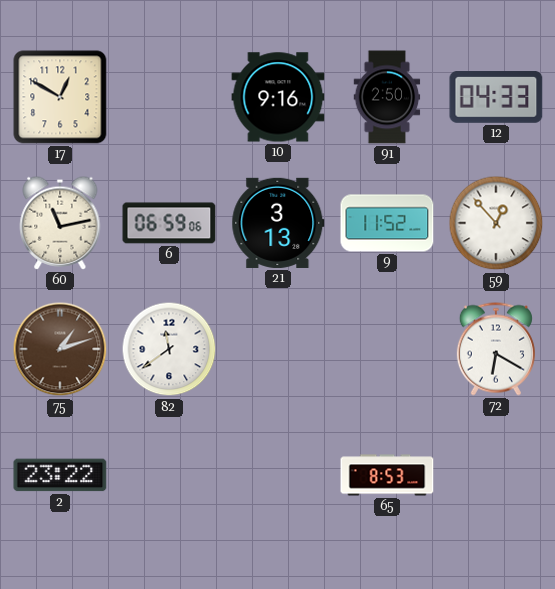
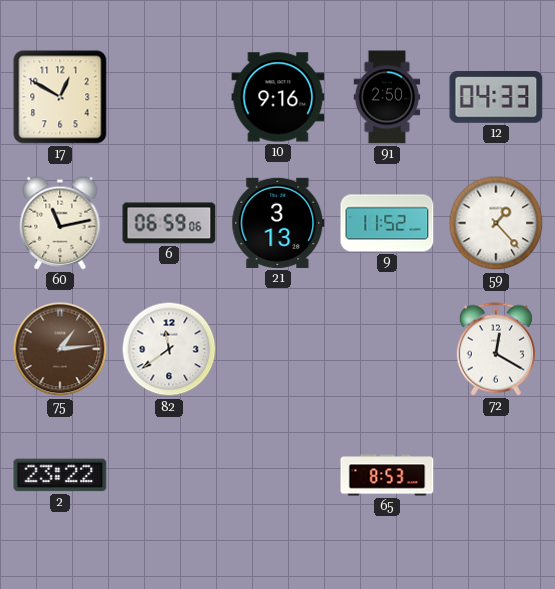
59: 12:53 -> 1:23
75: 1:12 -> 1:14
72: 6:20 -> 12:20
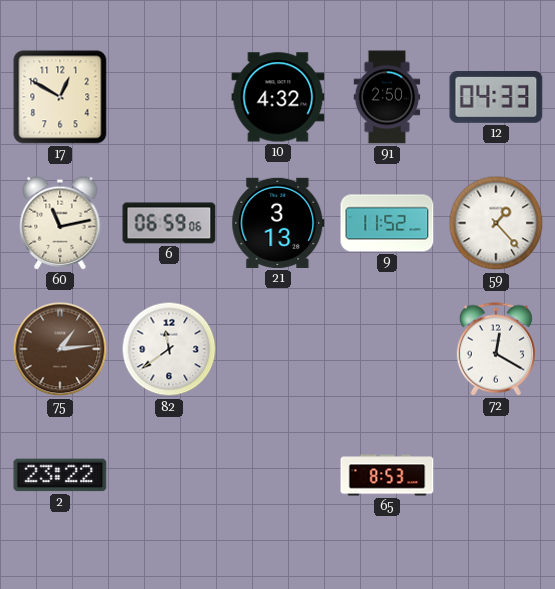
10: 9:16 -> 4:32
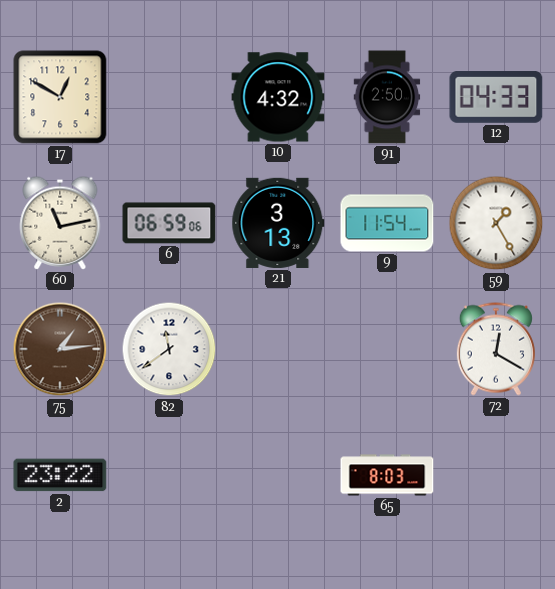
9: 11:52 -> 11:54
59: 1:23 -> 1:25
65: 8:53 -> 8:03
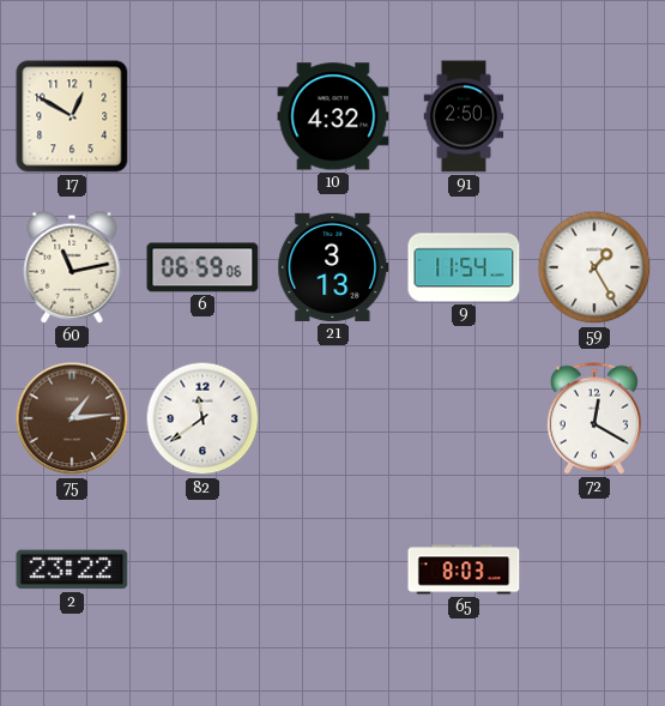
12: 04:33 -> none
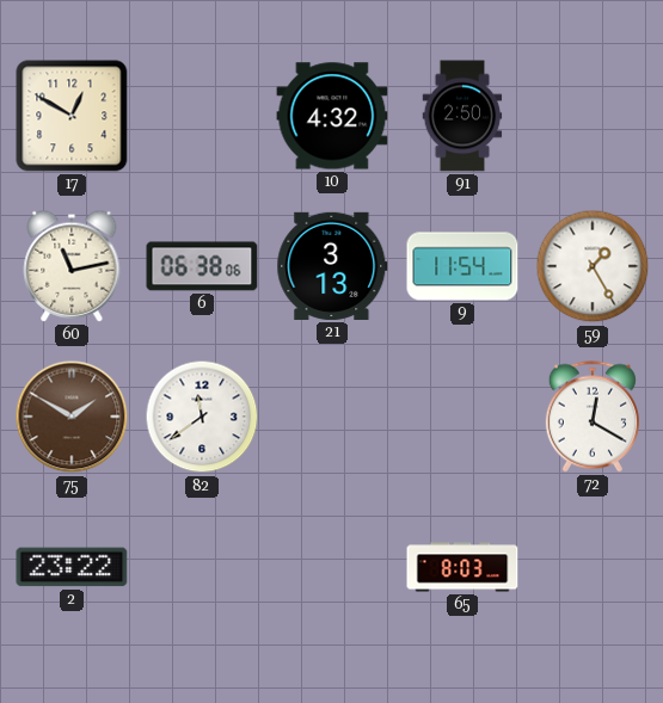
6: 06:59 -> 06:38
75: 1:14 -> 1:50
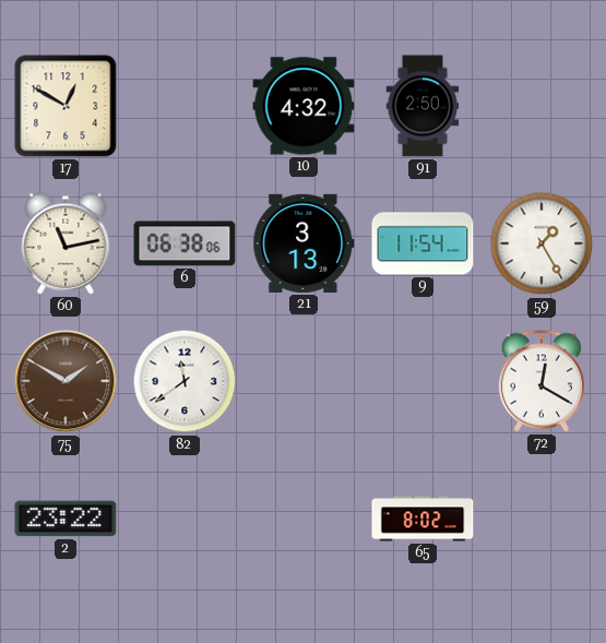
65: 8:03 -> 8:02
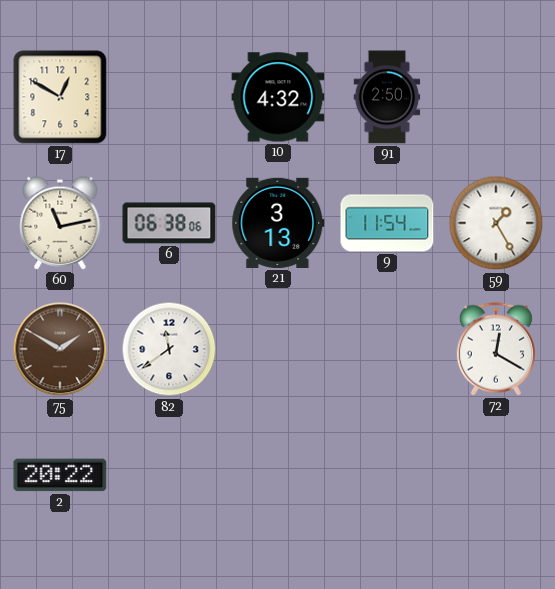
2: 23:22 -> 20:22
65: 8:02 -> none
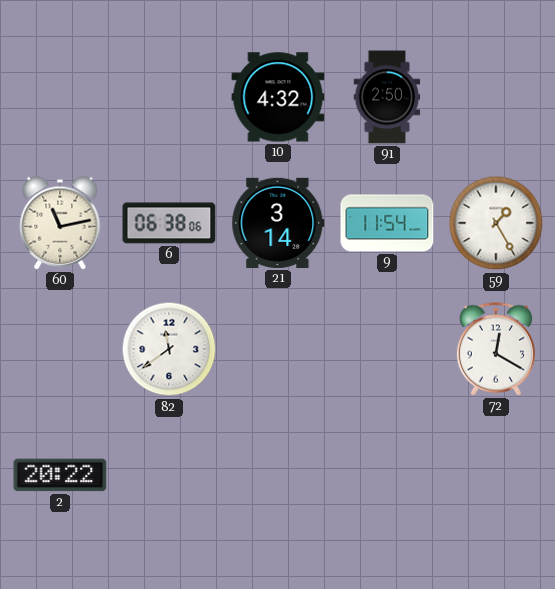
17: 12:50 -> none
21: 3:13 -> 3:14
75: 1:50 -> none
